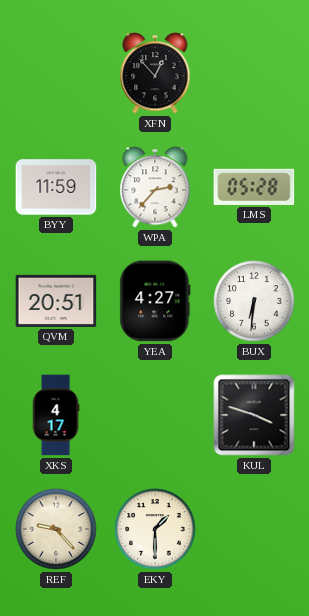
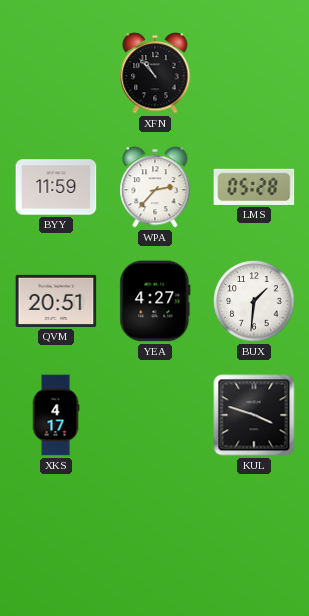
XFN: 12:53 -> 10:53
BUX: 6:31 -> 1:31
REF: 9:23 -> none
EKY: 1:30 -> none
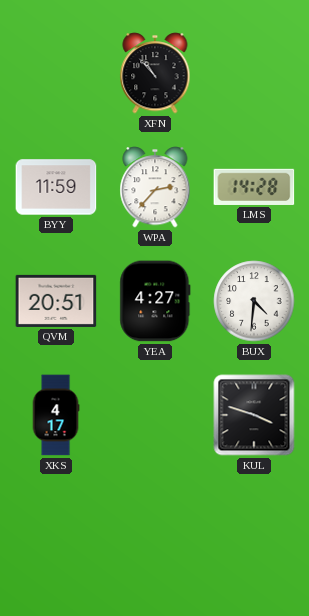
LMS: 05:28 -> 14:28
BUX: 1:31 -> 4:31
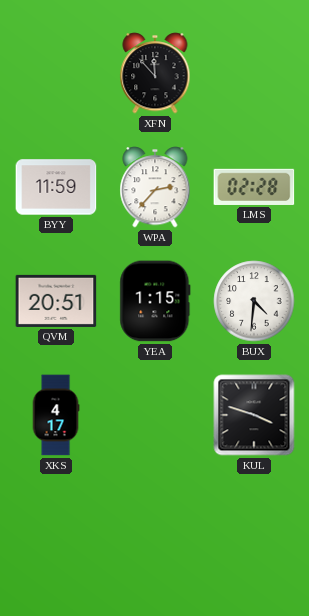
XFN: 10:53 -> 11:53
LMS: 14:28 -> 02:28
YEA: 4:27 -> 1:15
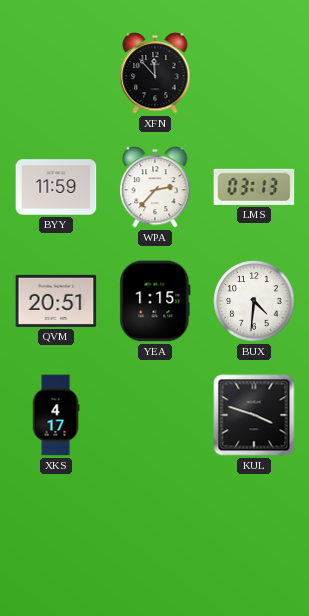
LMS: 02:28 -> 03:13
